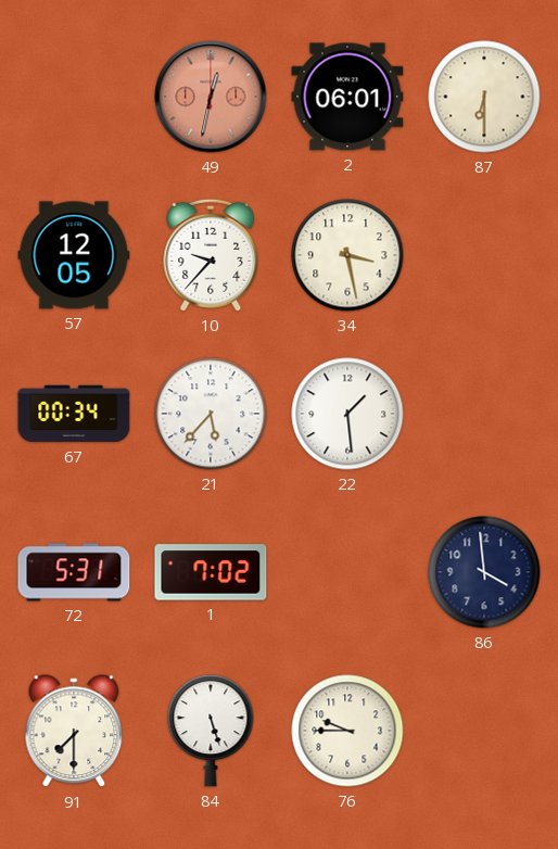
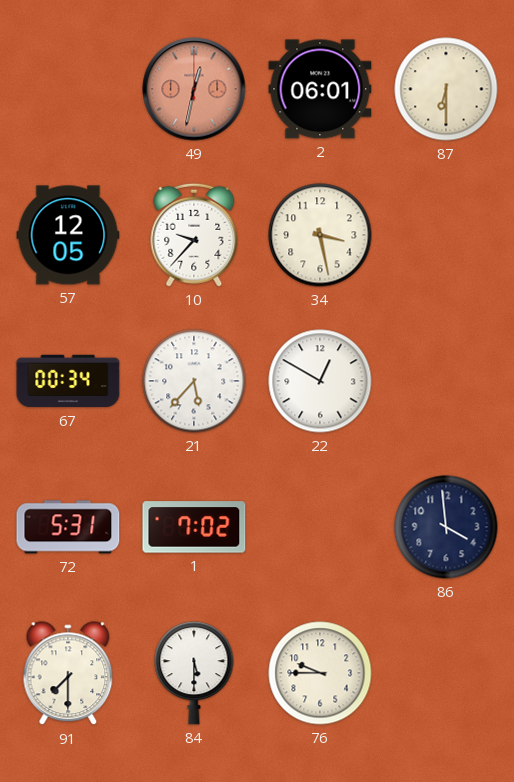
22: 1:29 -> 12:50
84: 5:27 -> 5:30
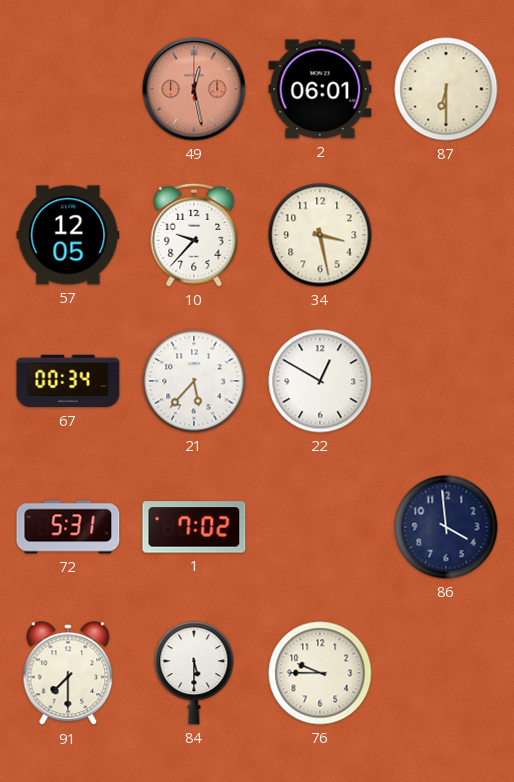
49: 12:32 -> 12:28
